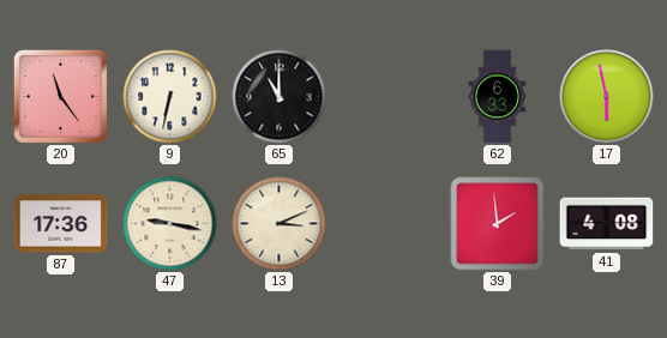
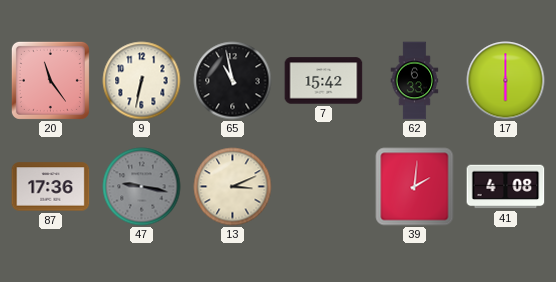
65: 11:00 -> 10:58
7: none -> 15:42
17: 5:58 -> 6:00
47 dial: cream -> grey
39: 1:59 -> 2:01
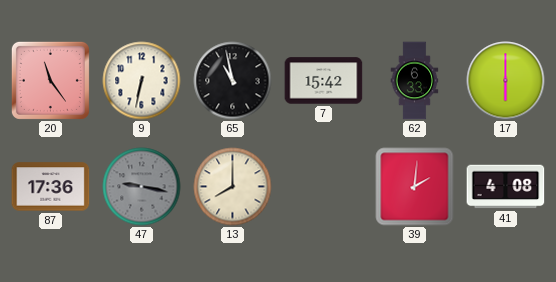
13: 3:11 -> 8:00
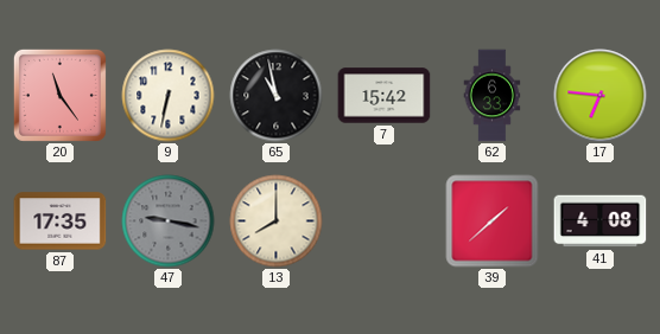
17: 6:00 -> 6:46
87: 17:36 -> 17:35
39: 2:01 -> 1:38
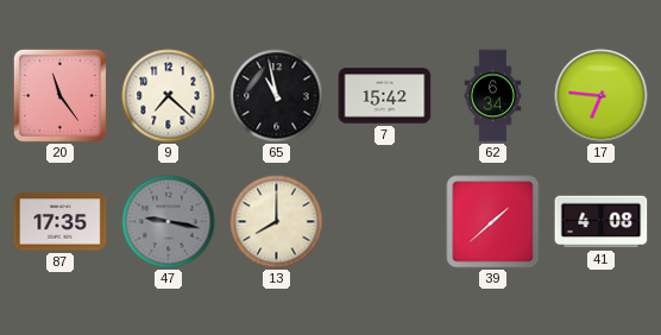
9: 6:32 -> 7:22
62: 6:33 -> 6:34
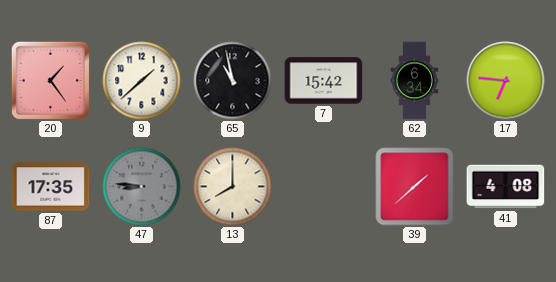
20: 11:24 -> 1:24
9: 7:22 -> 1:38
47: 9:17 -> 8:46
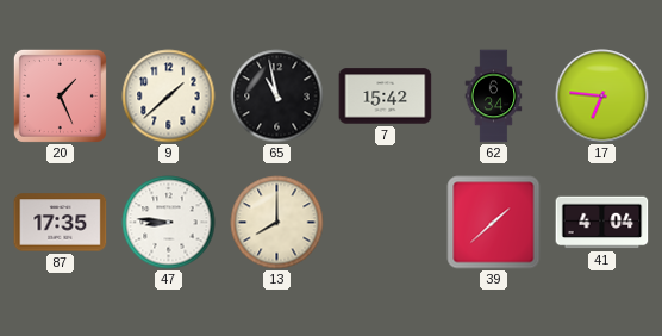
20: 1:24 -> 1:26
47 dial: grey -> white
41: 4:08 -> 4:04
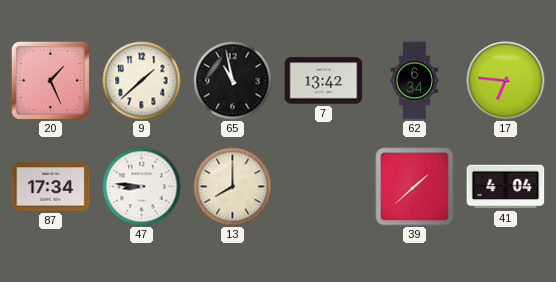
7: 15:42 -> 13:42
87: 17:35 -> 17:34
